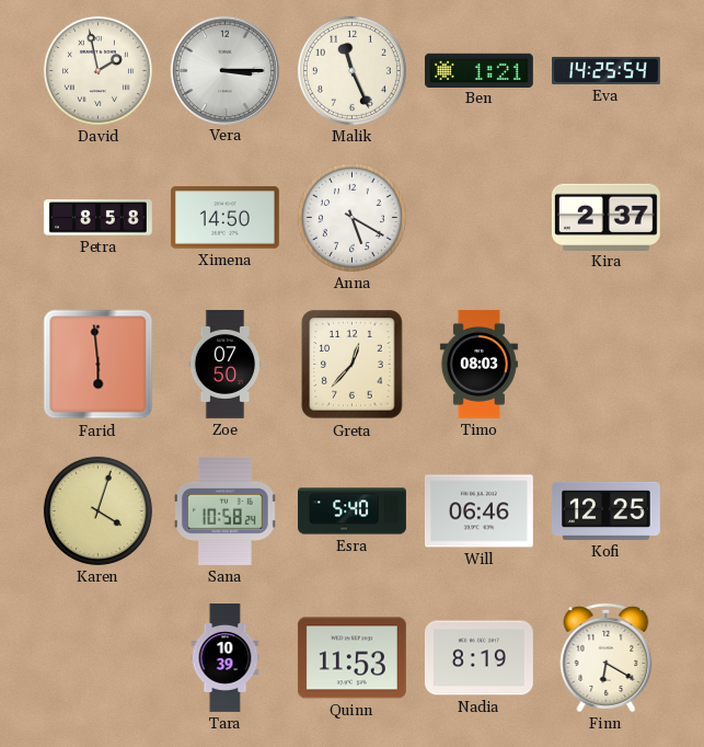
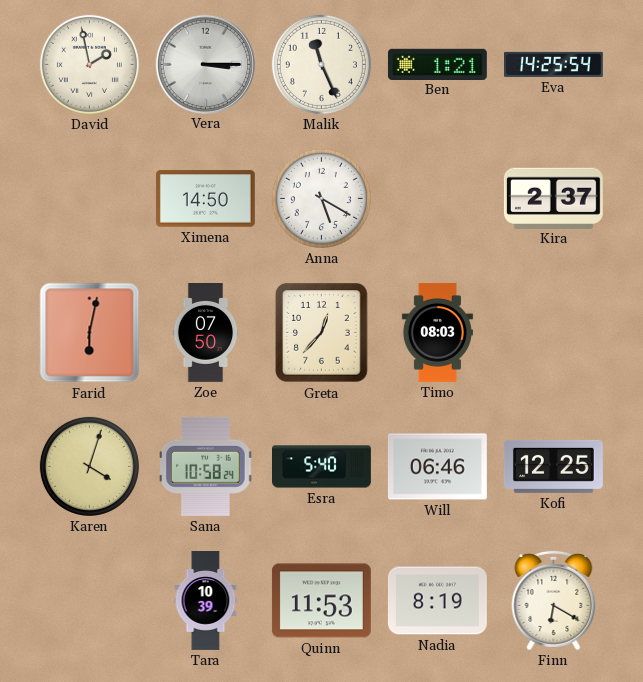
Petra: 8:58 -> none
Farid: 5:59 -> 6:02
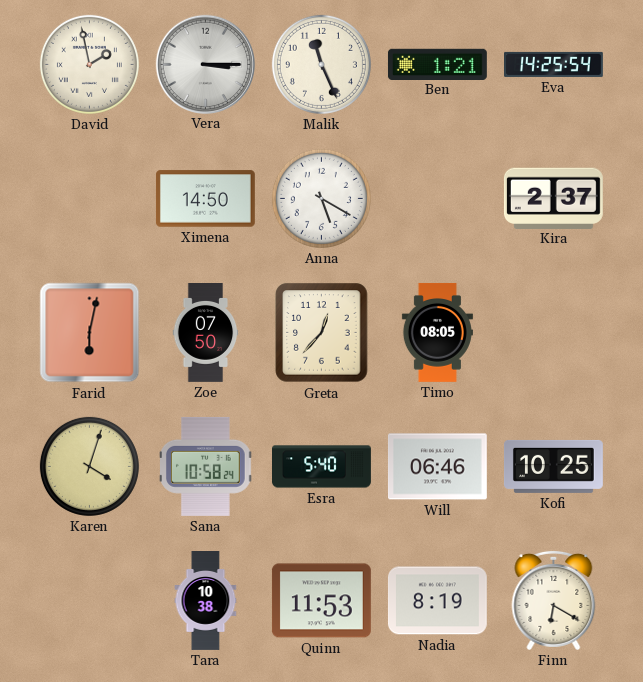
Timo: 08:03 -> 08:05
Kofi: 12:25 -> 10:25
Tara: 10:39 -> 10:38
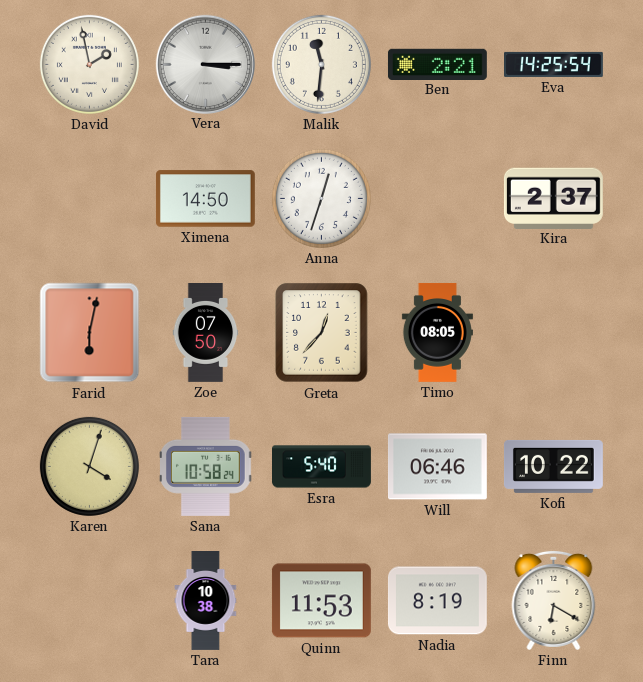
Malik: 11:26 -> 11:31
Ben: 1:21 -> 2:21
Anna: 5:20 -> 12:33
Kofi: 10:25 -> 10:22
